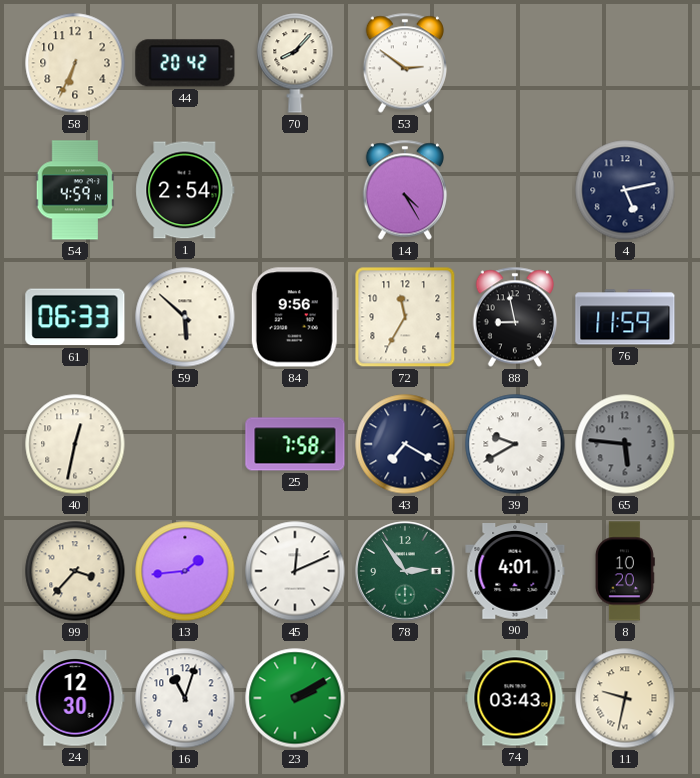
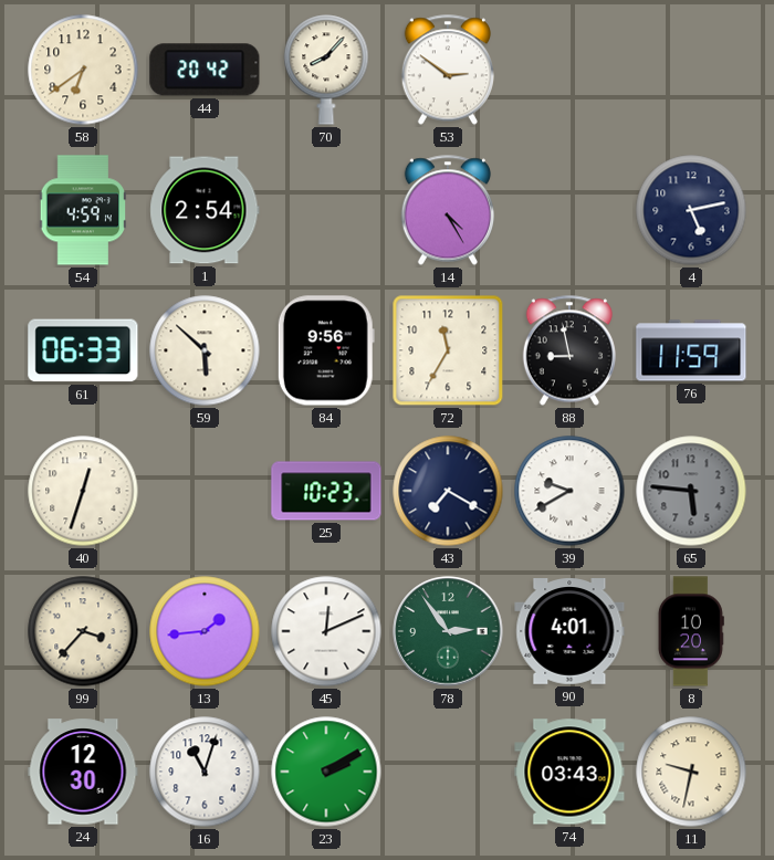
58: 6:34 -> 6:39
40: 12:32 -> 12:33
25: 7:58 -> 10:23
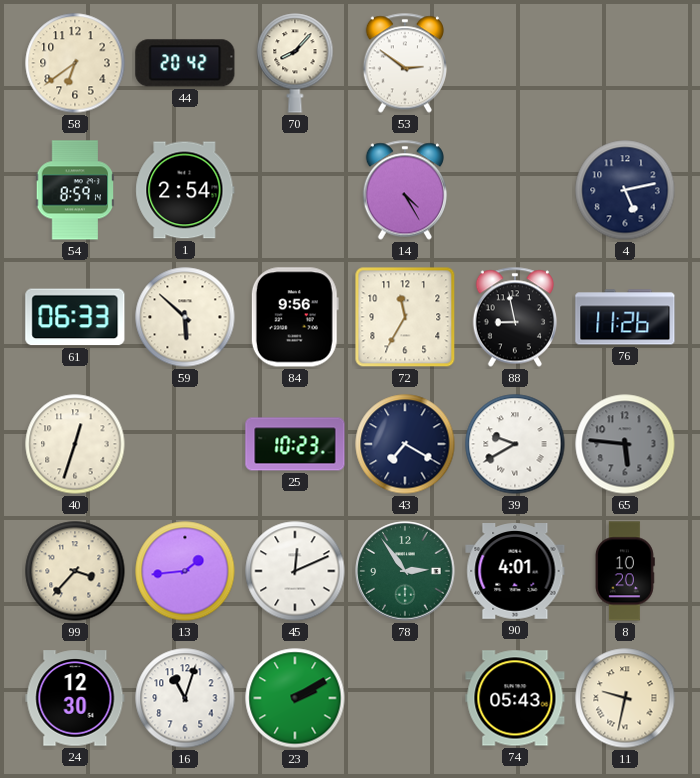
54: 4:59 -> 8:59
76: 11:59 -> 11:26
74: 03:43 -> 05:43
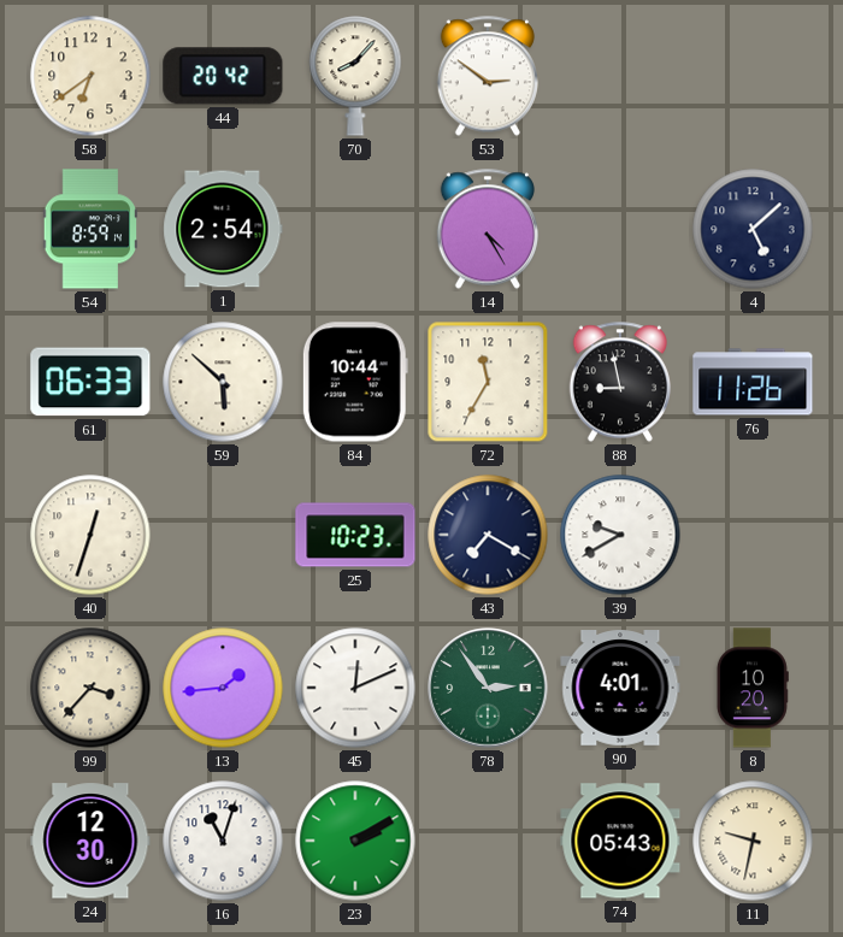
4: 5:13 -> 5:08
84: 9:56 -> 10:44
65: 5:46 -> none
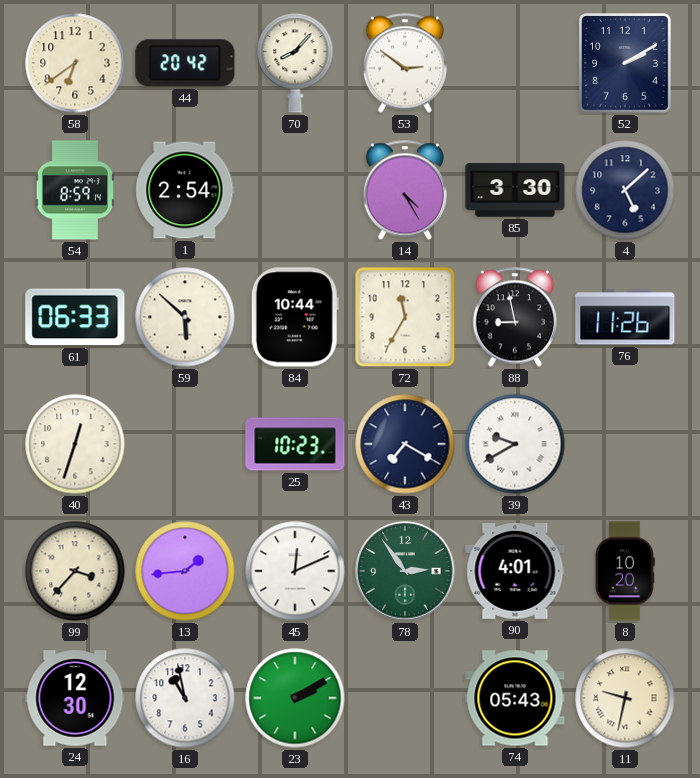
52: none -> 2:10
85: none -> 3:30
16: 11:03 -> 10:58
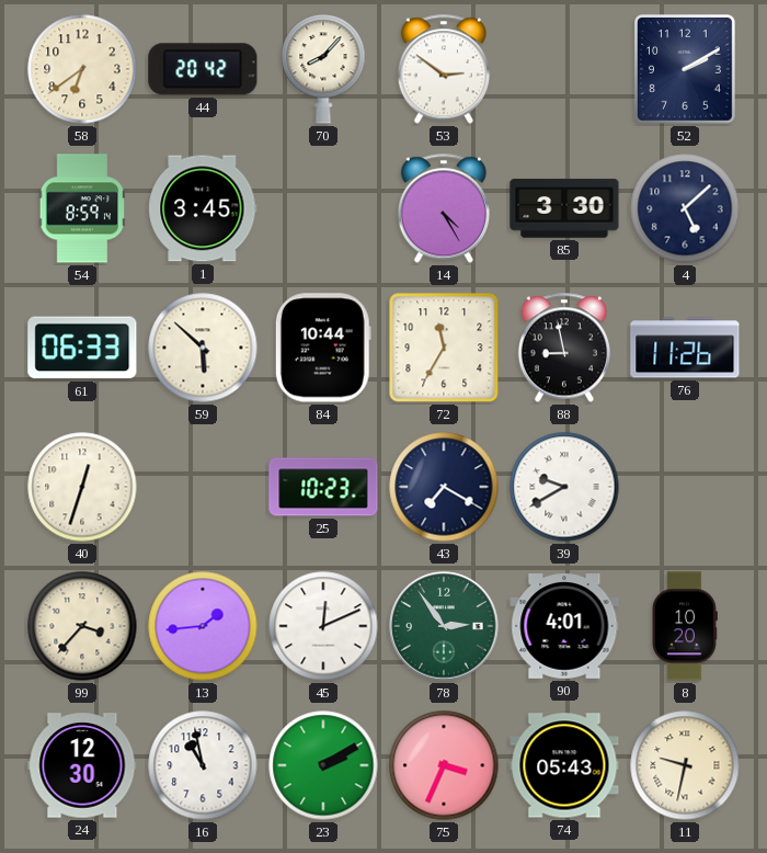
1: 2:54 -> 3:45
75: none -> 3:34
